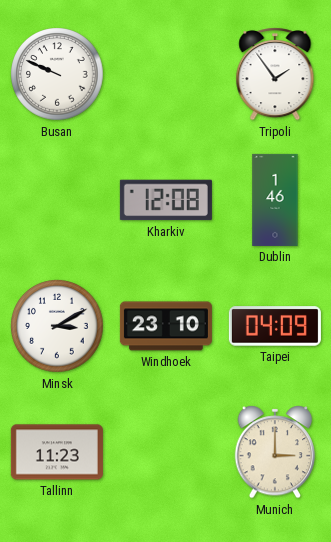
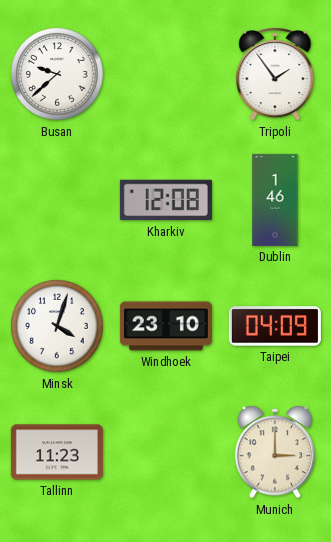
Busan: 9:49 -> 9:38
Minsk: 3:10 -> 4:03
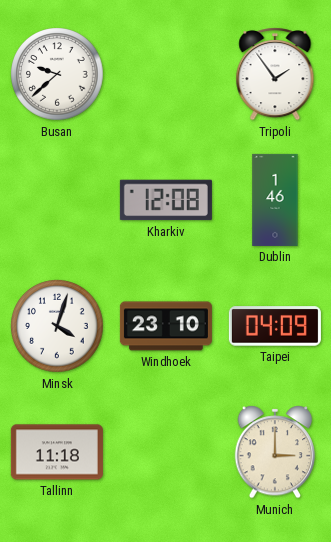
Tallinn: 11:23 -> 11:18
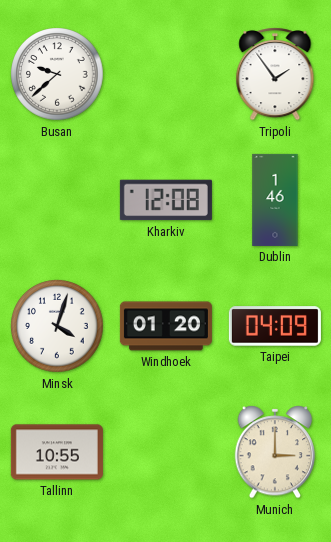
Windhoek: 23:10 -> 01:20
Tallinn: 11:18 -> 10:55
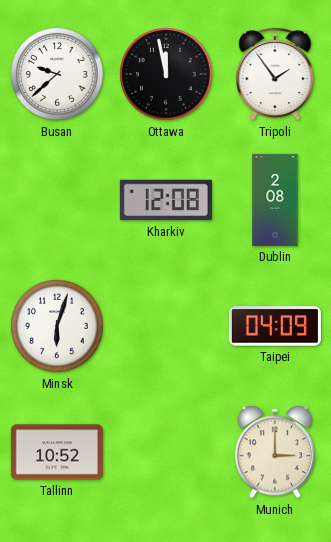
Ottawa: none -> 11:58
Dublin: 1:46 -> 2:08
Minsk: 4:03 -> 6:03
Windhoek: 01:20 -> none
Tallinn: 10:55 -> 10:52
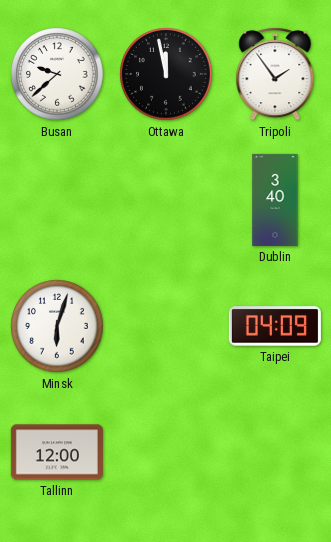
Kharkiv: 12:08 -> none
Dublin: 2:08 -> 3:40
Tallinn: 10:52 -> 12:00
Munich: 3:00 -> none
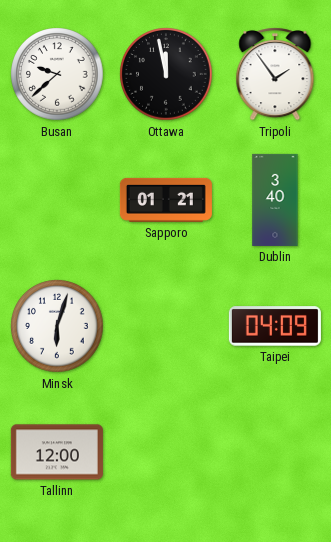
Sapporo: none -> 01:21
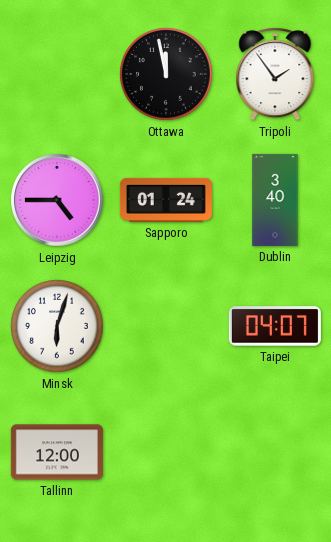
Busan: 9:38 -> none
Leipzig: none -> 4:45
Sapporo: 01:21 -> 01:24
Taipei: 04:09 -> 04:07
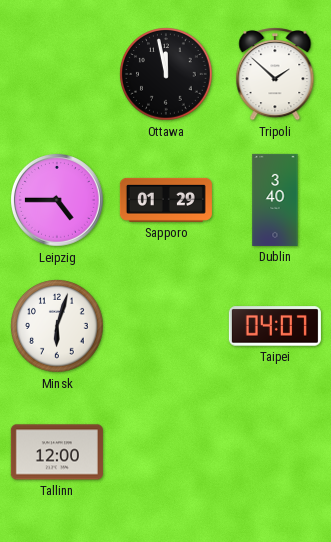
Tripoli: 1:54 -> 1:52
Sapporo: 01:24 -> 01:29
